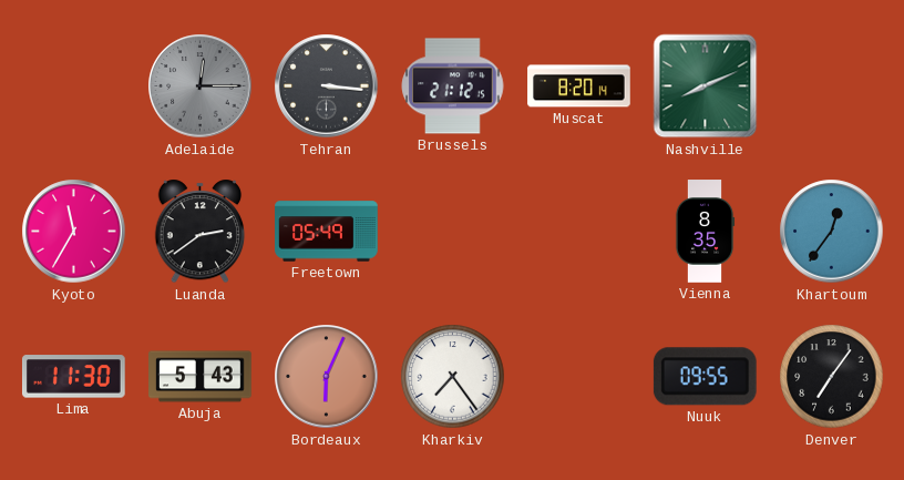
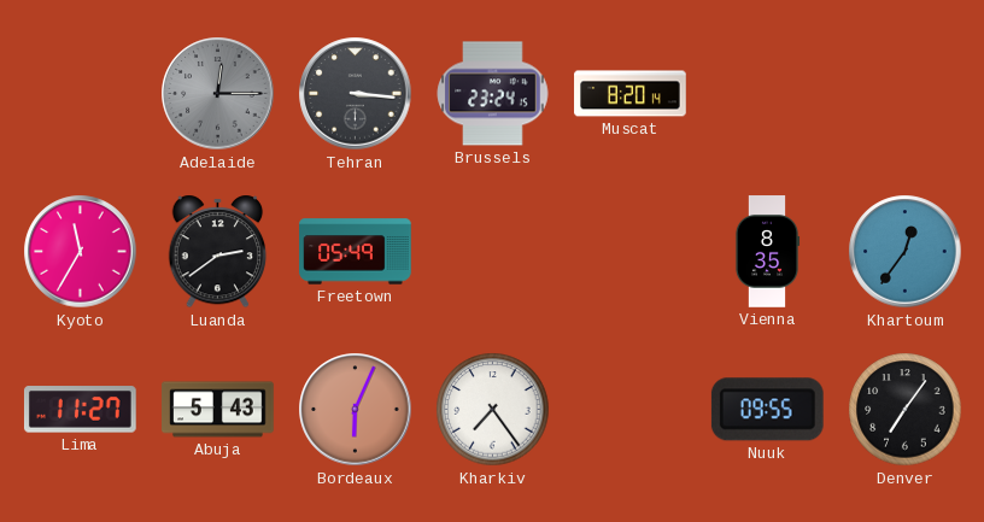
Brussels: 21:12 -> 23:24
Nashville: 8:11 -> none
Lima: 11:30 -> 11:27
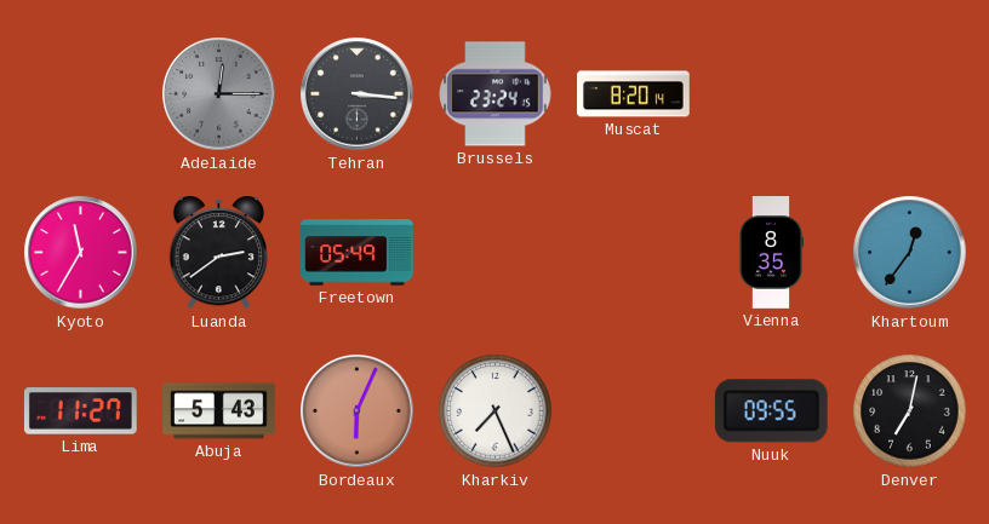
Kharkiv: 7:24 -> 7:26
Denver: 7:06 -> 7:02
